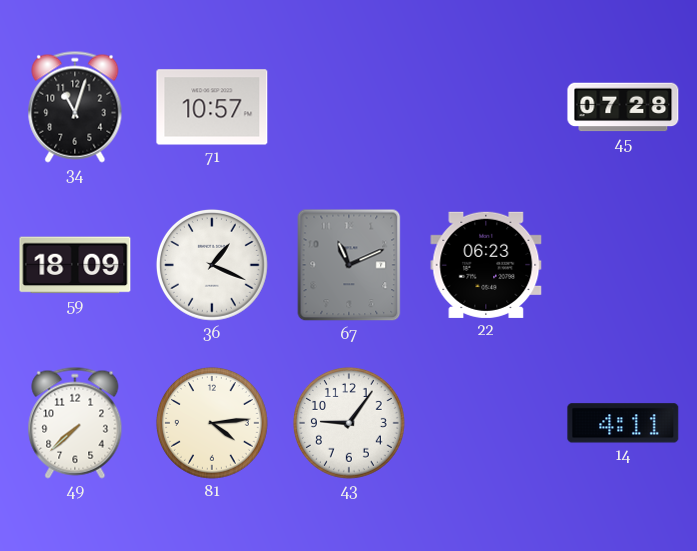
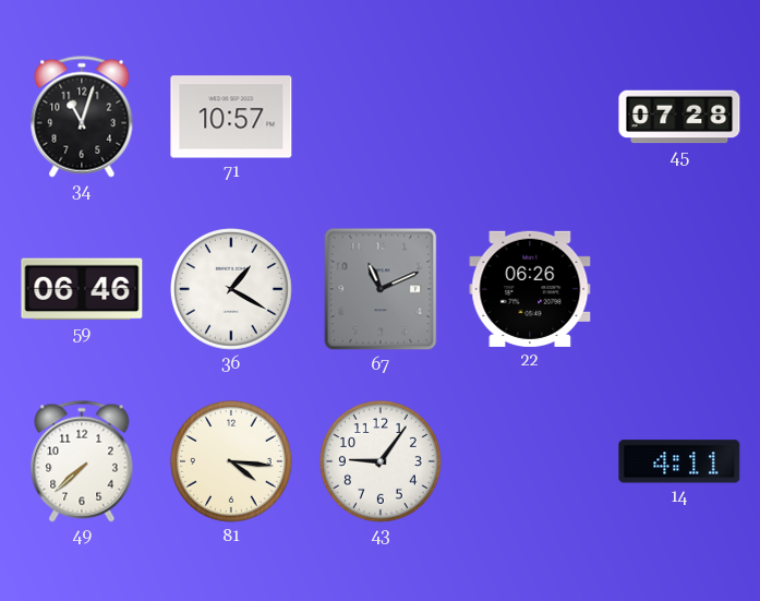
59: 18:09 -> 06:46
36: 1:19 -> 1:20
22: 06:23 -> 06:26
81: 4:14 -> 4:16
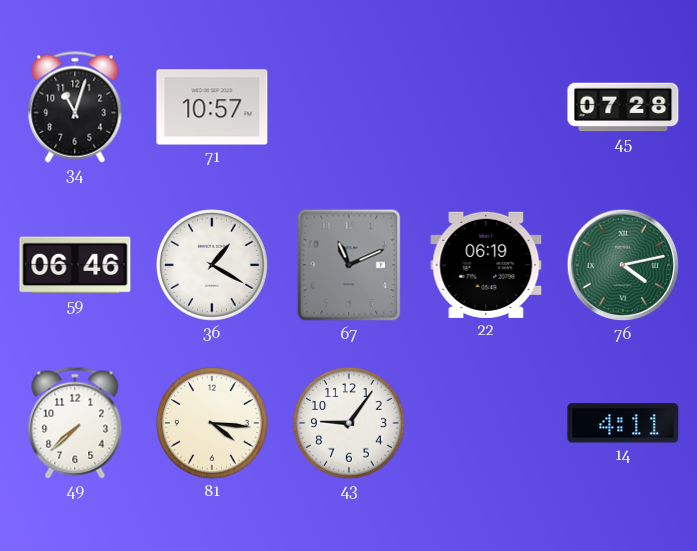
22: 06:26 -> 06:19
76: none -> 4:13
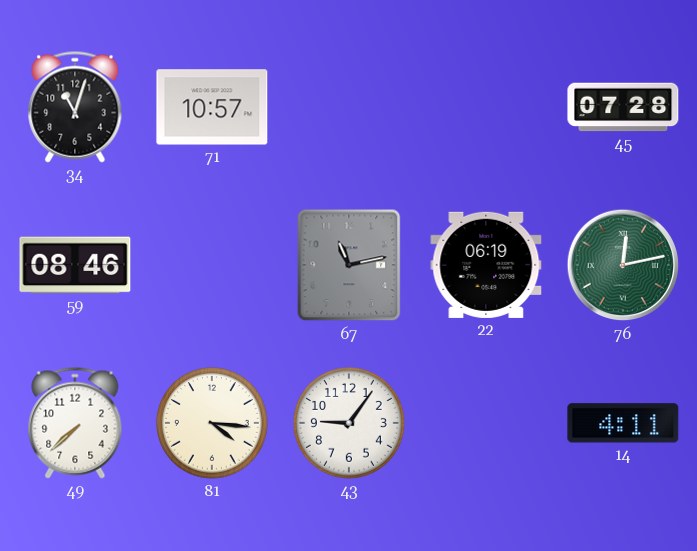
59: 06:46 -> 08:46
36: 1:20 -> none
67: 11:11 -> 11:13
76: 4:13 -> 12:13
